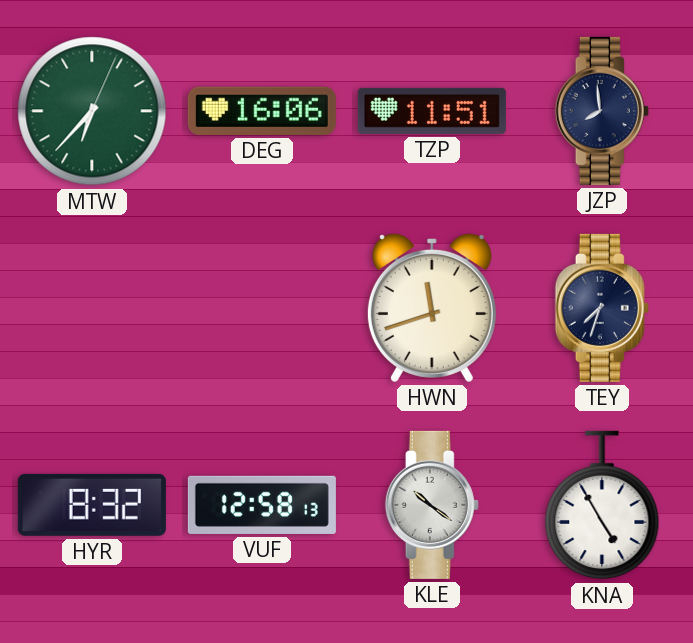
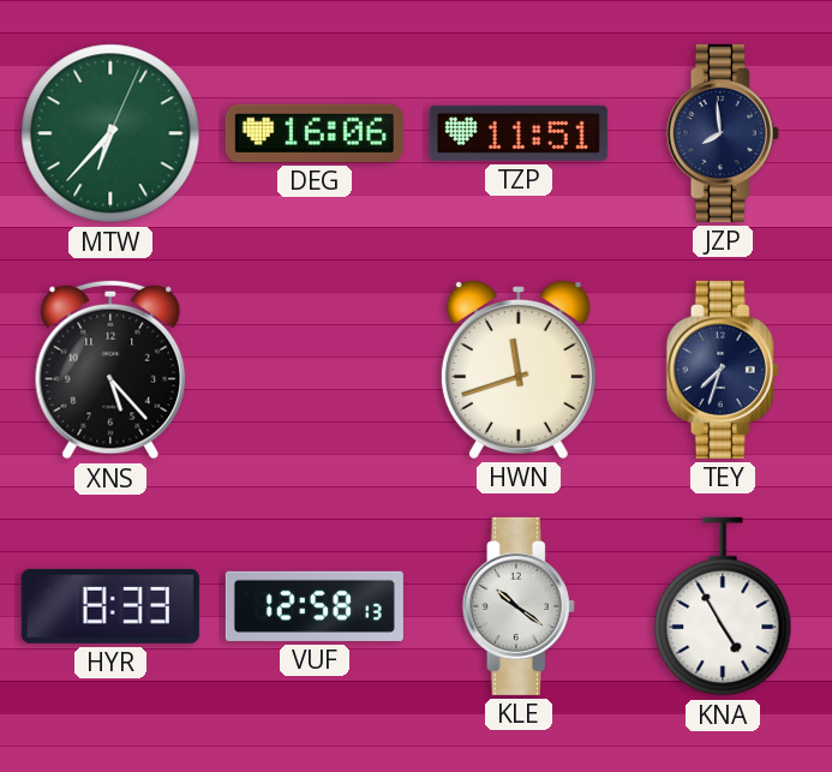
XNS: none -> 5:23
HYR: 8:32 -> 8:33
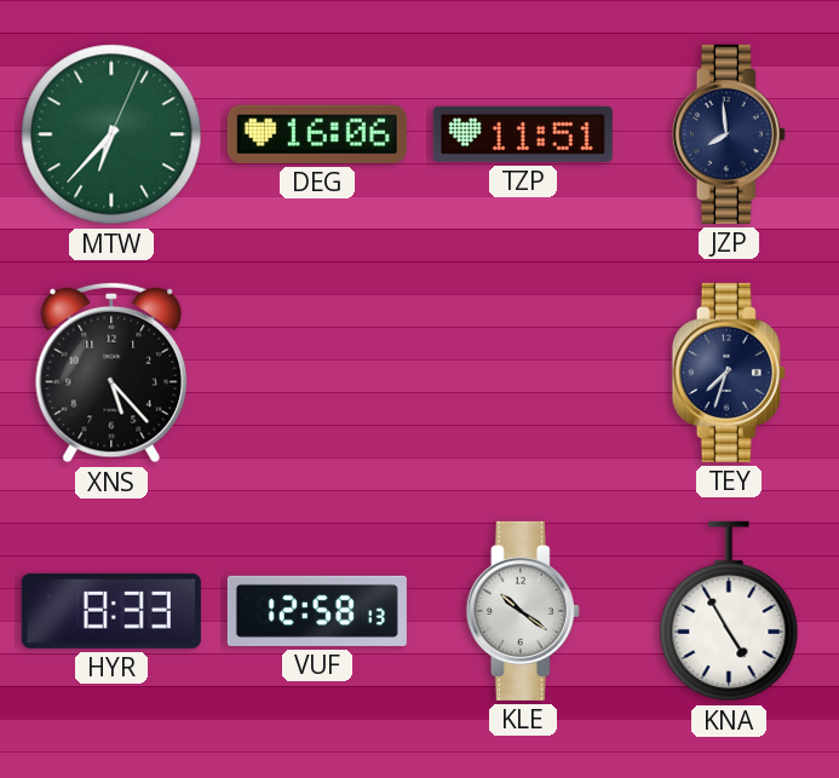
HWN: 11:42 -> none
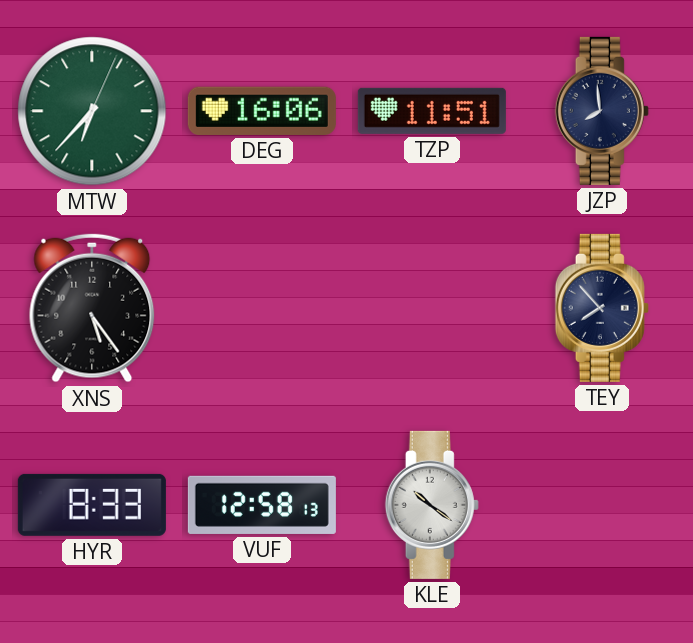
XNS: 5:23 -> 5:24
TEY: 7:33 -> 7:53
KNA: 4:55 -> none
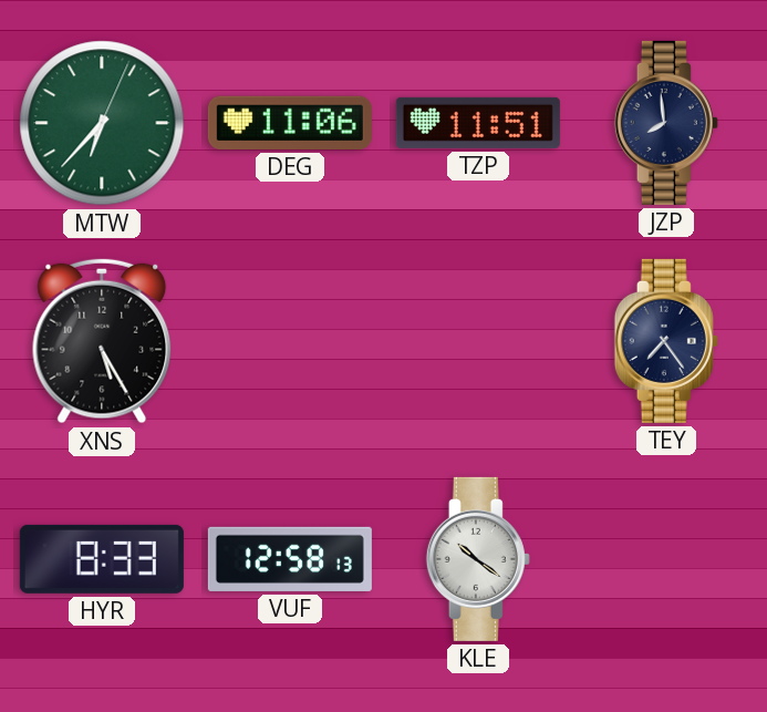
DEG: 16:06 -> 11:06
XNS: 5:24 -> 5:25
TEY: 7:53 -> 7:24
